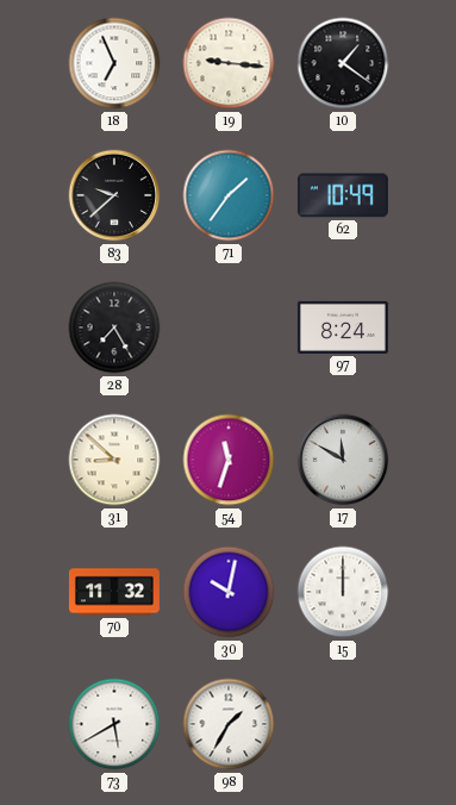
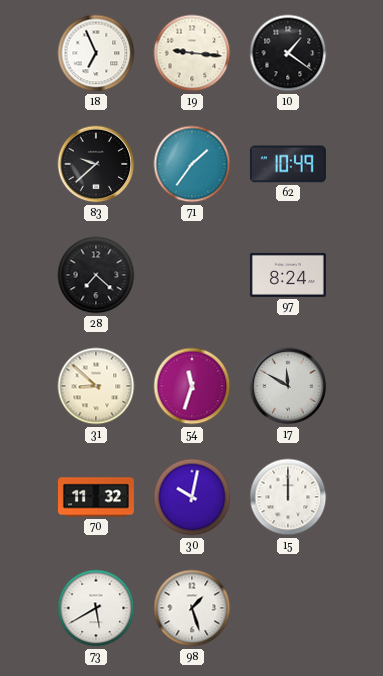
28: 7:25 -> 7:22
98: 1:35 -> 1:27
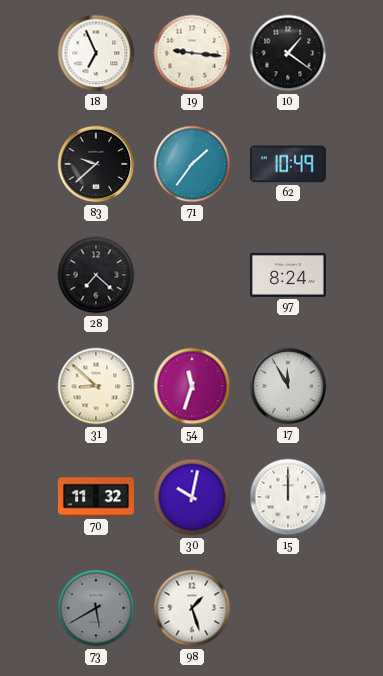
17: 11:50 -> 11:55
73 dial: white -> grey
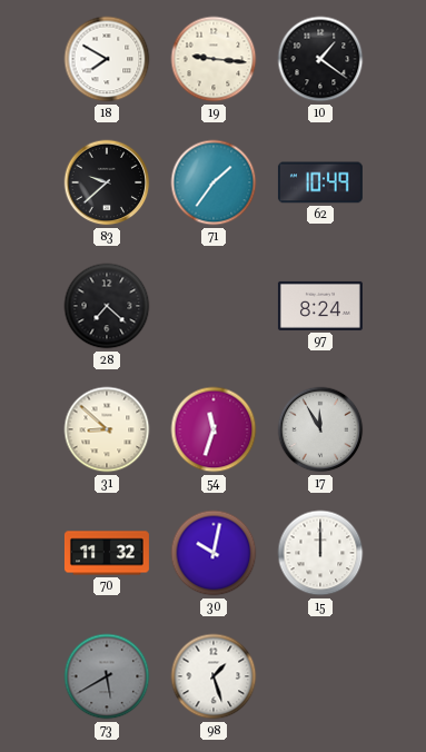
18: 6:56 -> 7:50
